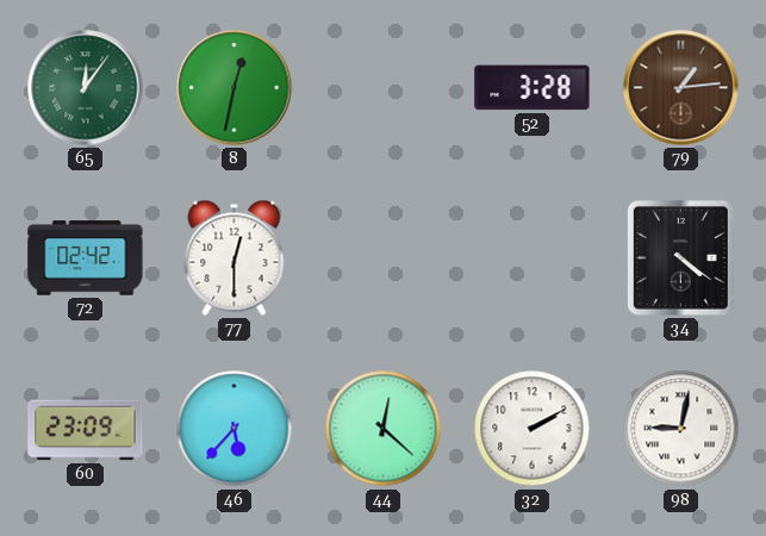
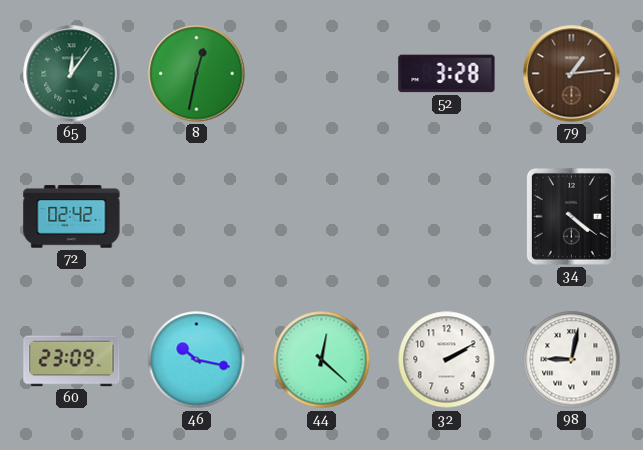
77: 12:30 -> none
46: 5:37 -> 10:17
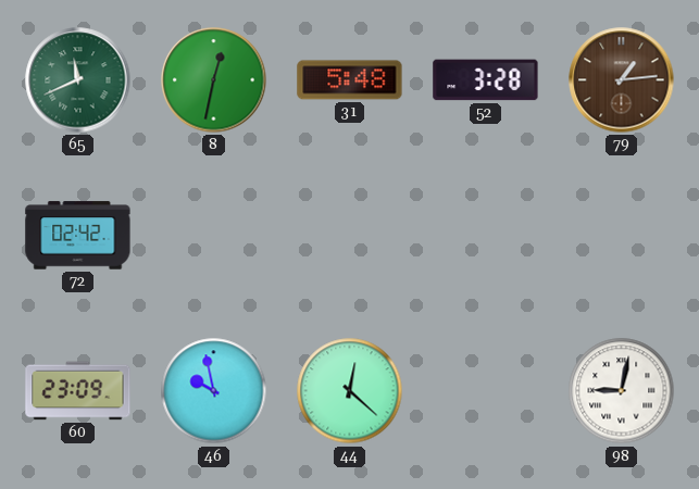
65: 12:06 -> 11:41
31: none -> 5:48
34: 4:21 -> none
46: 10:17 -> 9:58
32: 2:10 -> none
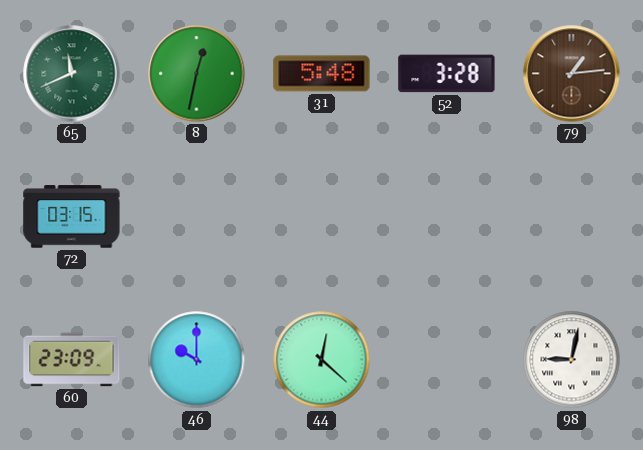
72: 02:42 -> 03:15
46: 9:58 -> 10:00
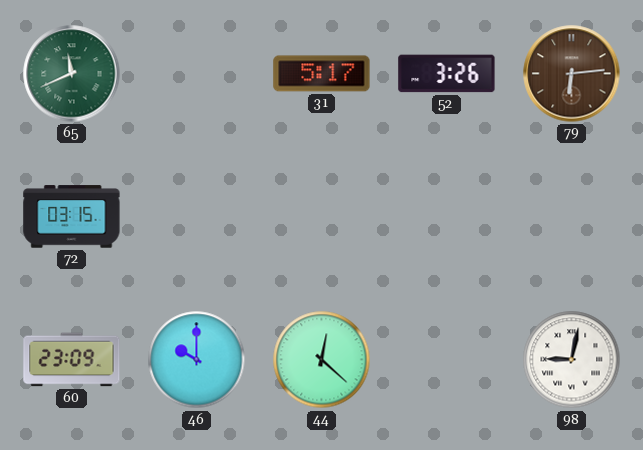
8: 12:32 -> none
31: 5:48 -> 5:17
52: 3:28 -> 3:26
79: 1:14 -> 6:14
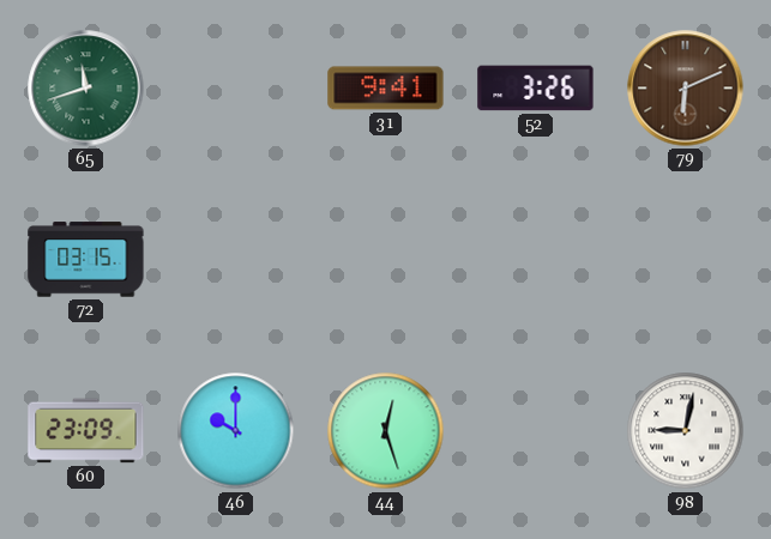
65: 11:41 -> 11:42
31: 5:17 -> 9:41
79: 6:14 -> 6:11
44: 12:22 -> 12:27
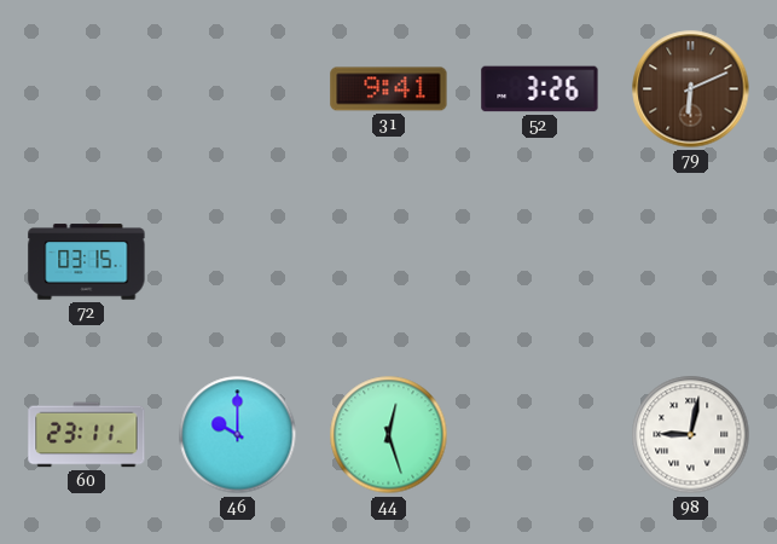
65: 11:42 -> none
60: 23:09 -> 23:11
